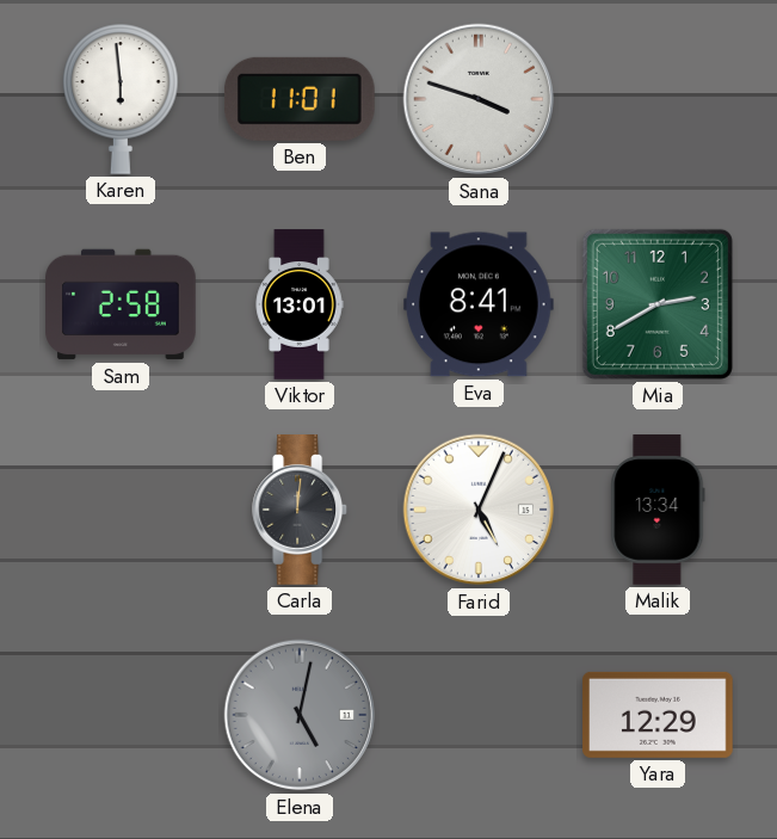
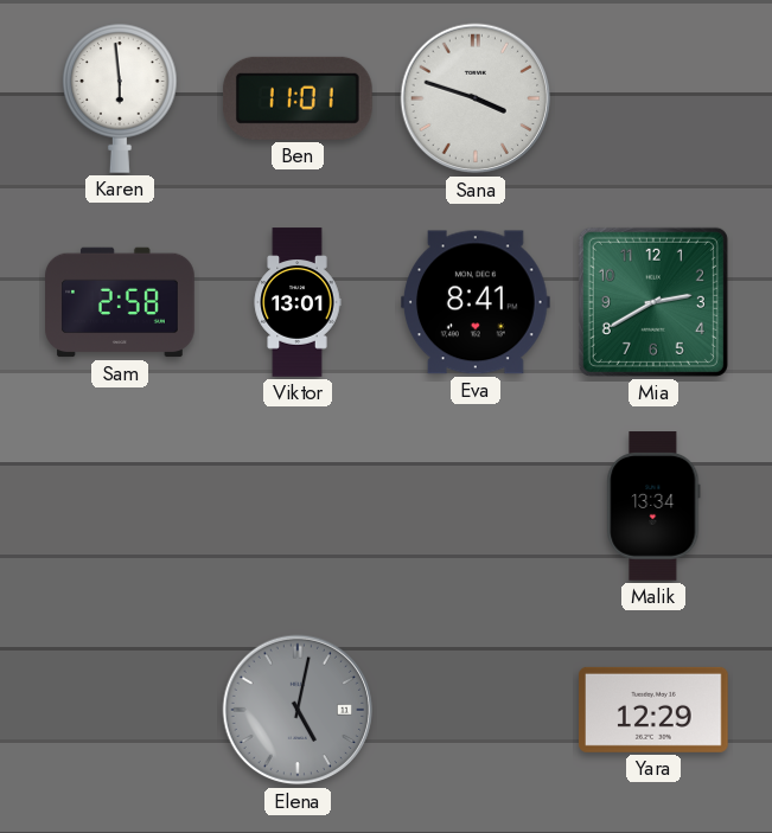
Carla: 12:01 -> none
Farid: 5:04 -> none
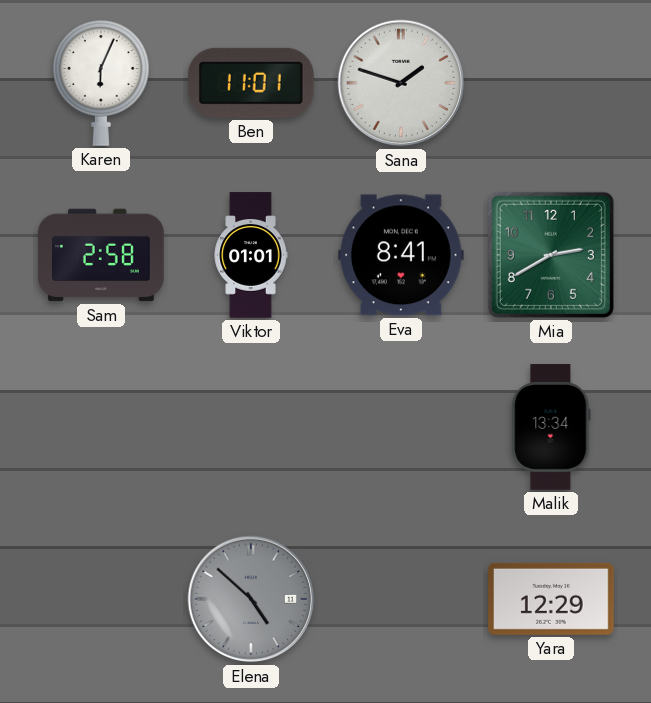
Karen: 5:59 -> 6:04
Sana: 3:48 -> 1:48
Viktor: 13:01 -> 01:01
Elena: 5:02 -> 4:52
